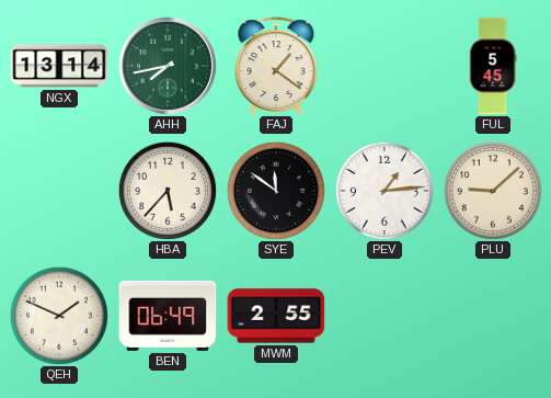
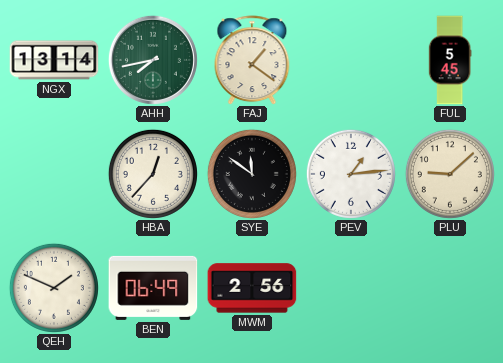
HBA: 5:37 -> 12:37
MWM: 2:55 -> 2:56
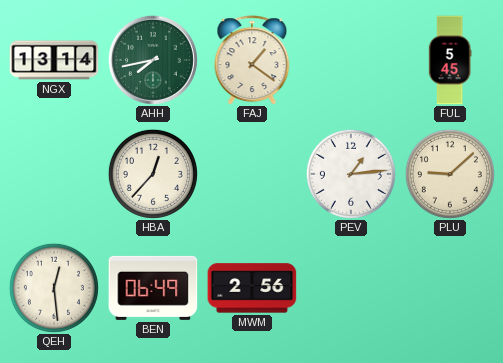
SYE: 11:51 -> none
QEH: 1:49 -> 12:29
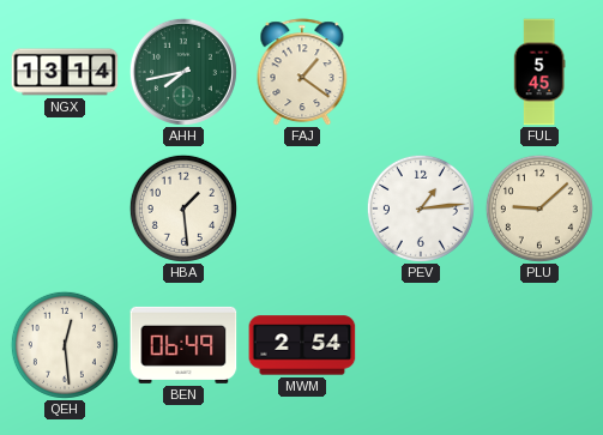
HBA: 12:37 -> 1:29
MWM: 2:56 -> 2:54
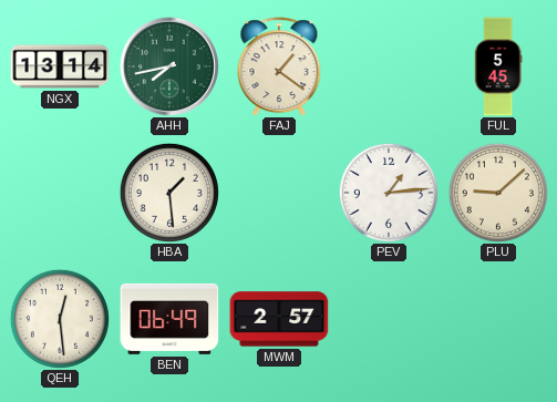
MWM: 2:54 -> 2:57
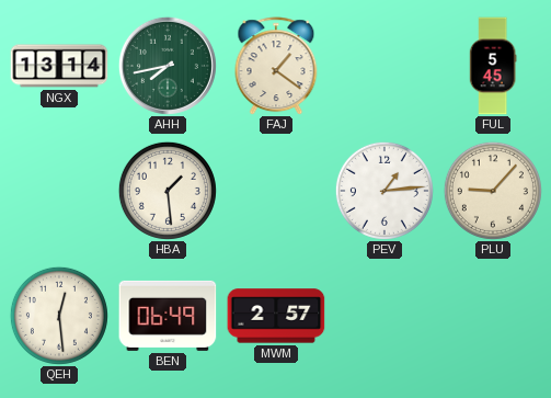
PLU: 9:08 -> 9:07
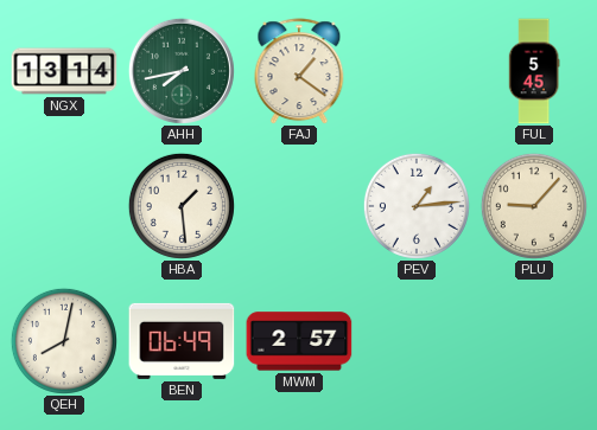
QEH: 12:29 -> 8:02
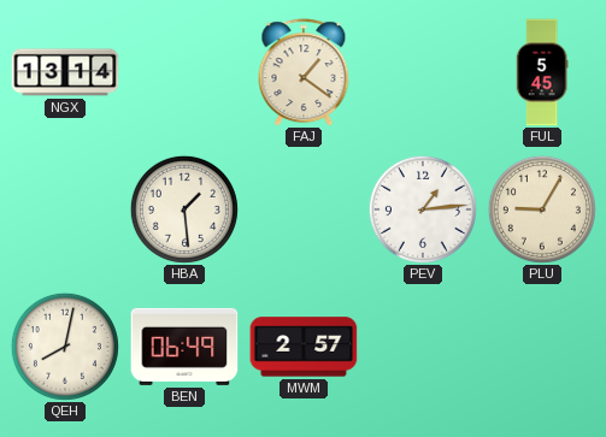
AHH: 7:43 -> none
PLU: 9:07 -> 9:05
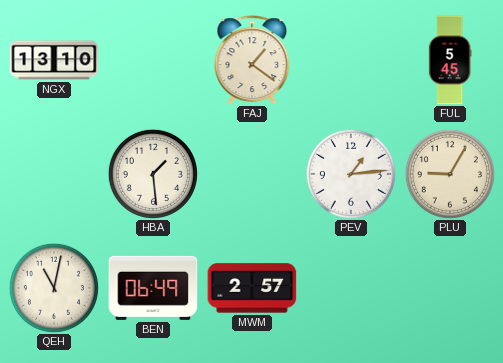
NGX: 13:14 -> 13:10
QEH: 8:02 -> 11:02
